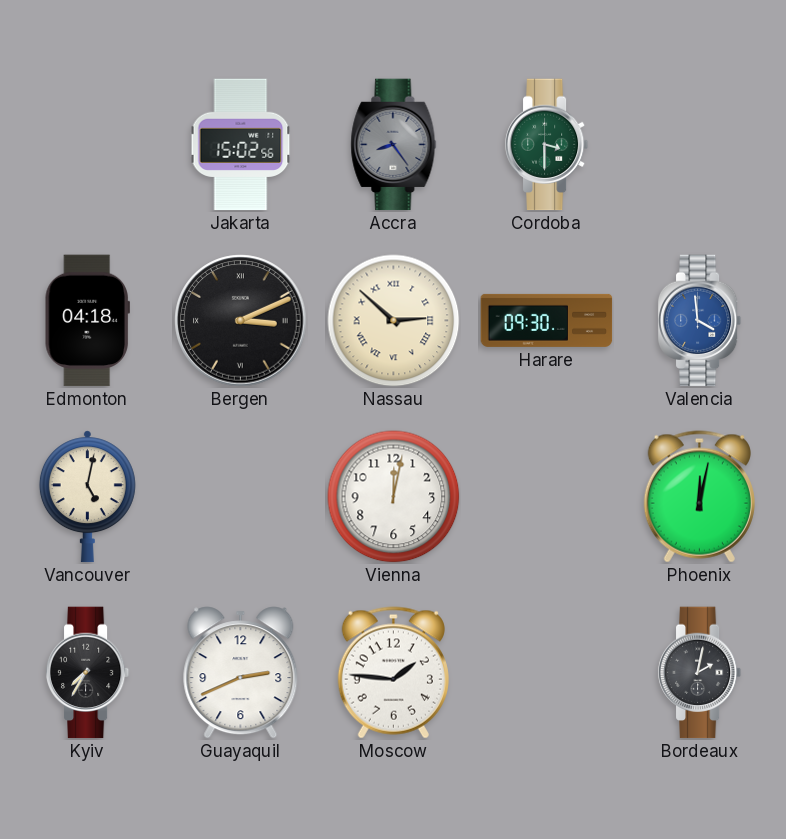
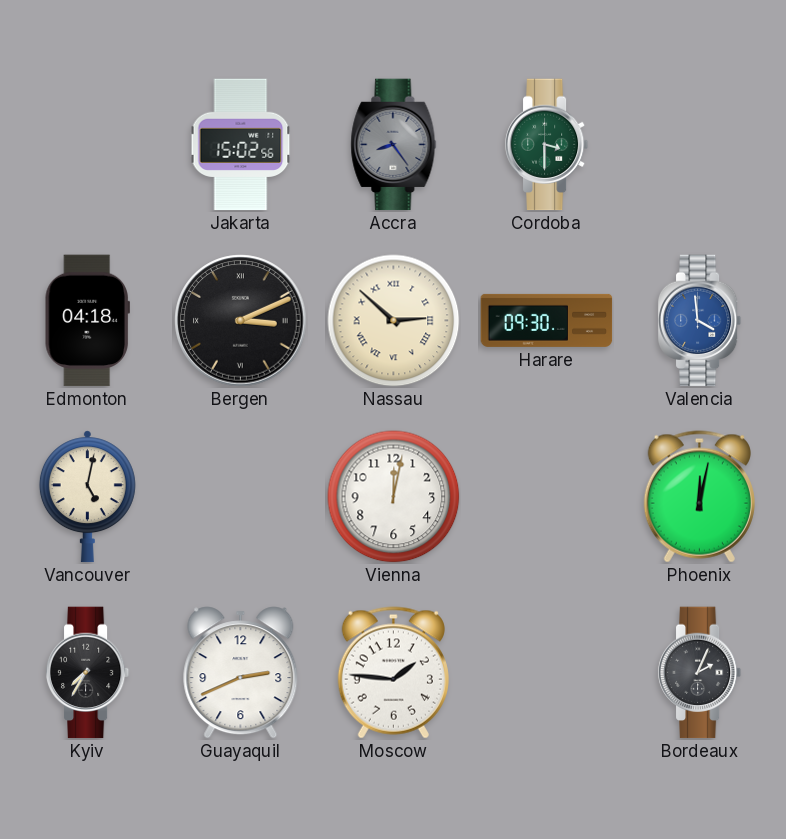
Bordeaux: 2:02 -> 2:04
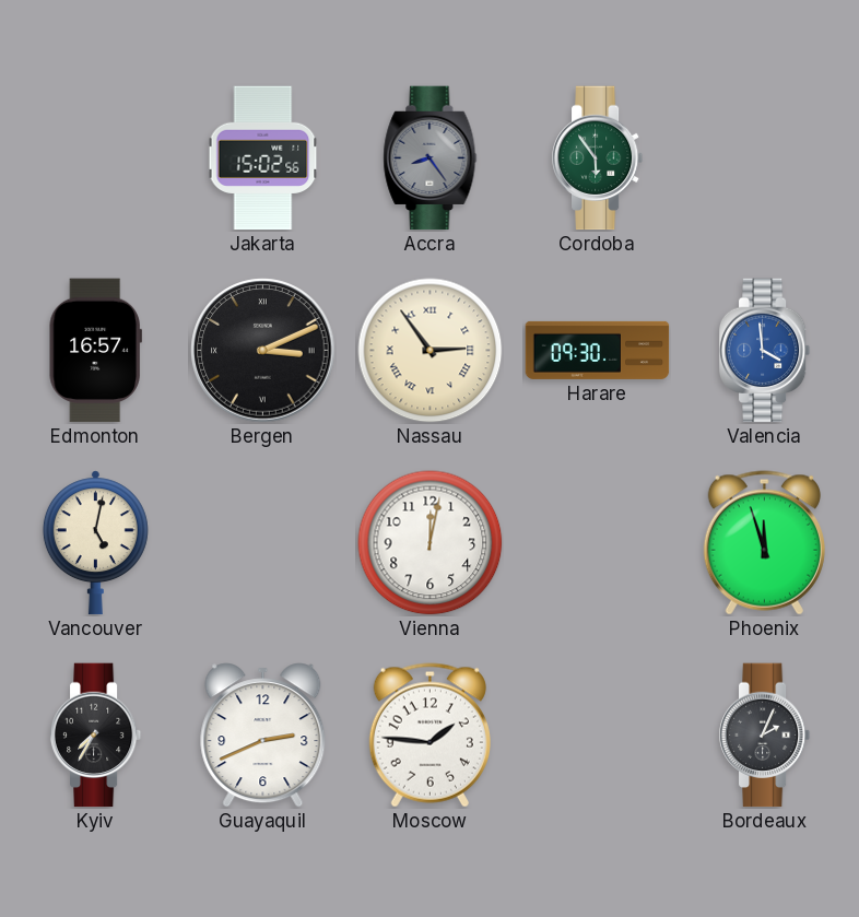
Cordoba: 3:30 -> 5:54
Edmonton: 04:18 -> 16:57
Nassau: 2:52 -> 2:54
Phoenix: 12:02 -> 11:57
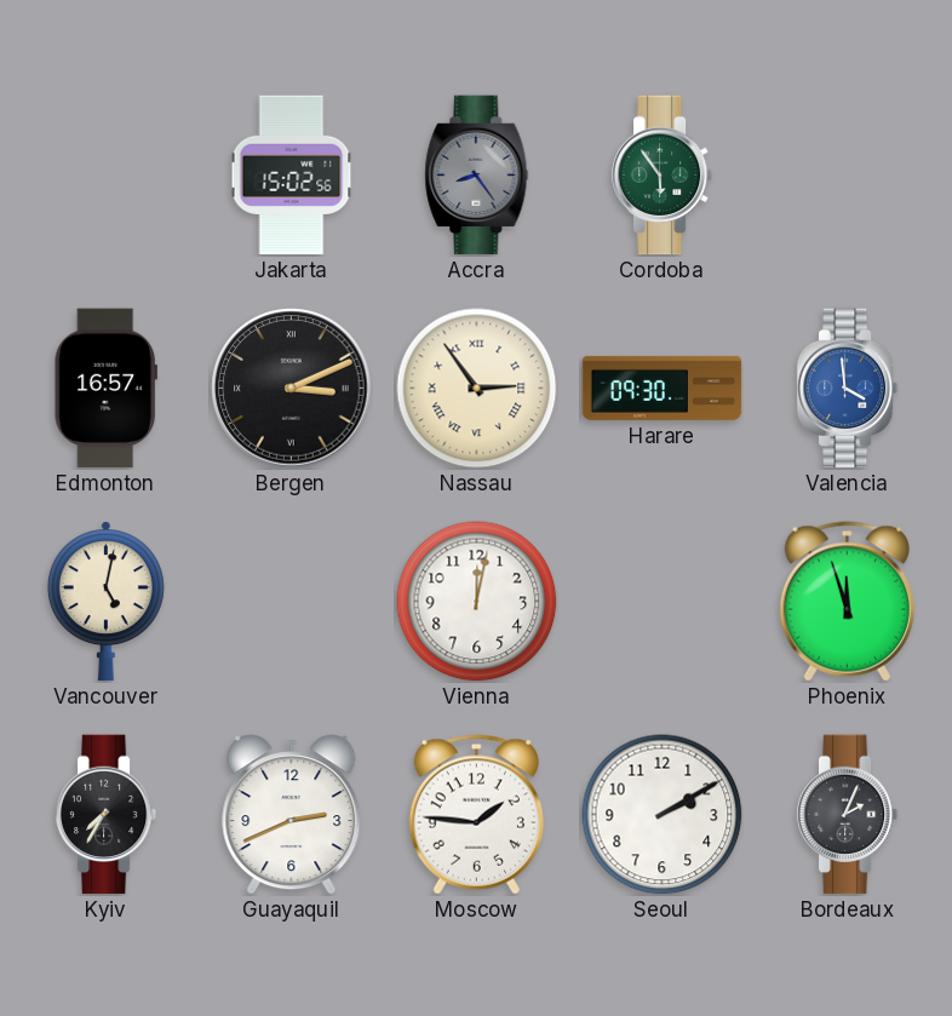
Seoul: none -> 2:10
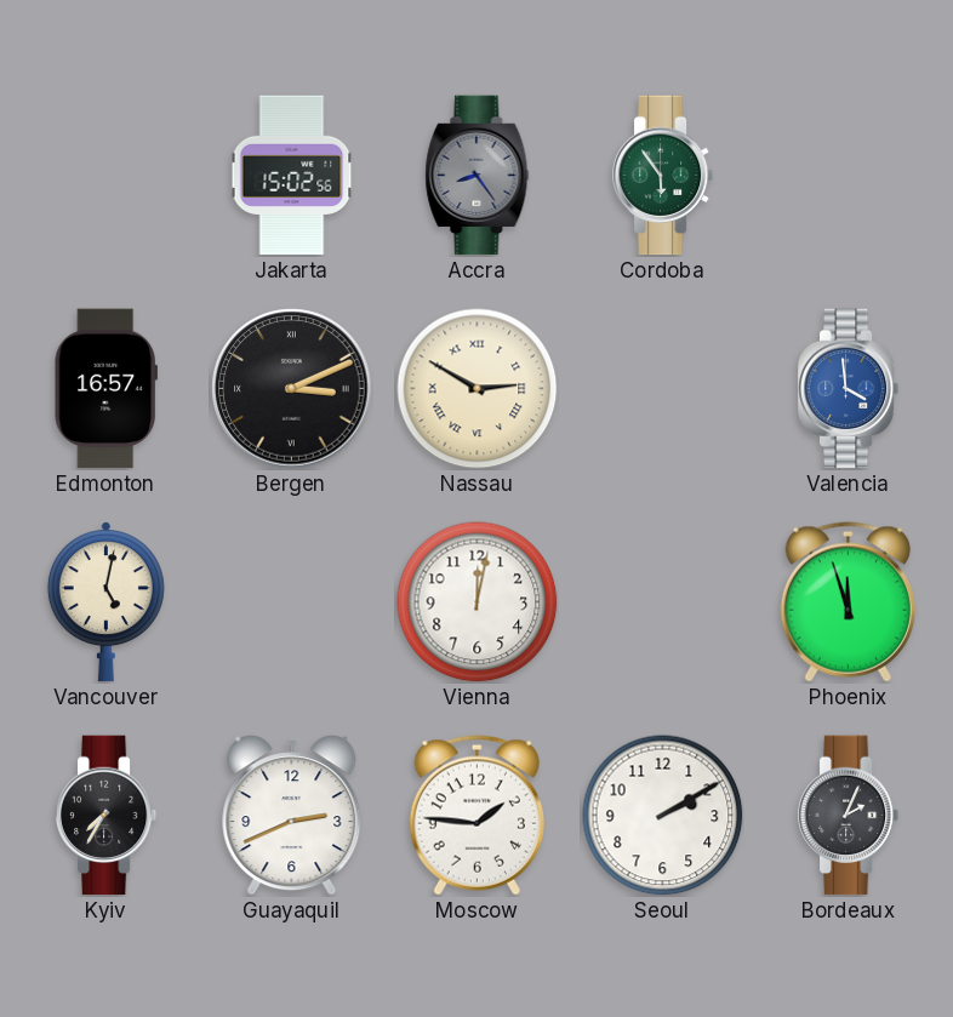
Nassau: 2:54 -> 2:50
Harare: 09:30 -> none
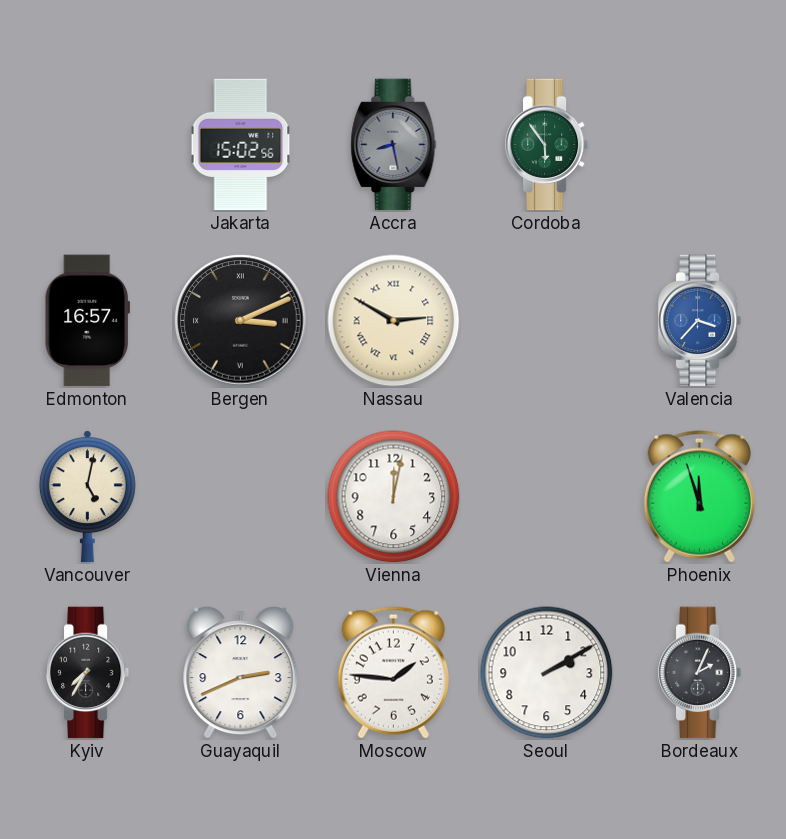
Accra: 8:24 -> 8:28
Valencia: 3:59 -> 3:37
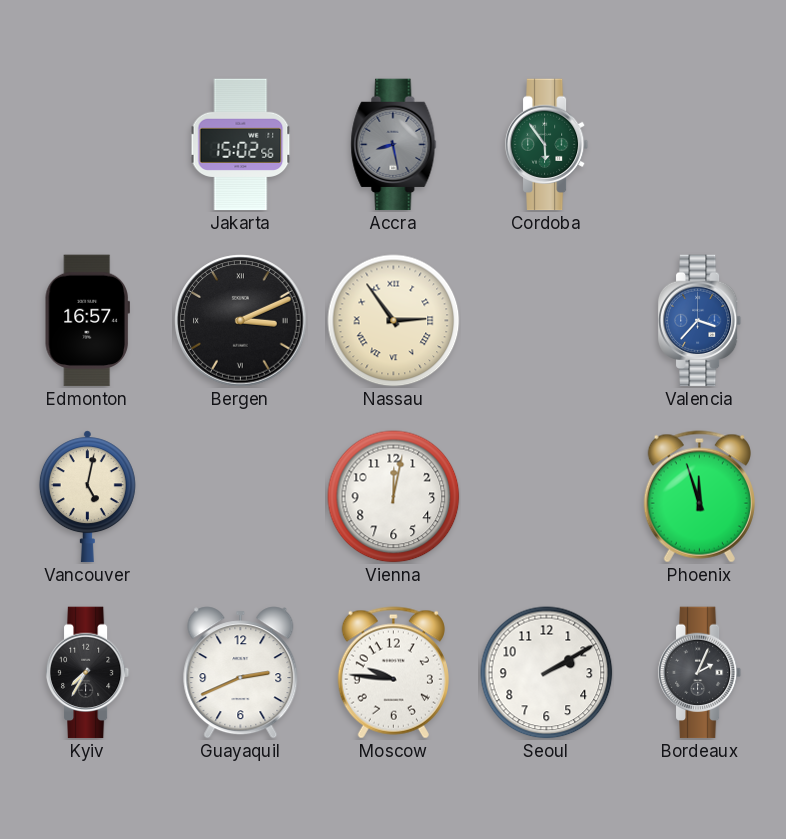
Nassau: 2:50 -> 2:54
Moscow: 1:46 -> 9:46
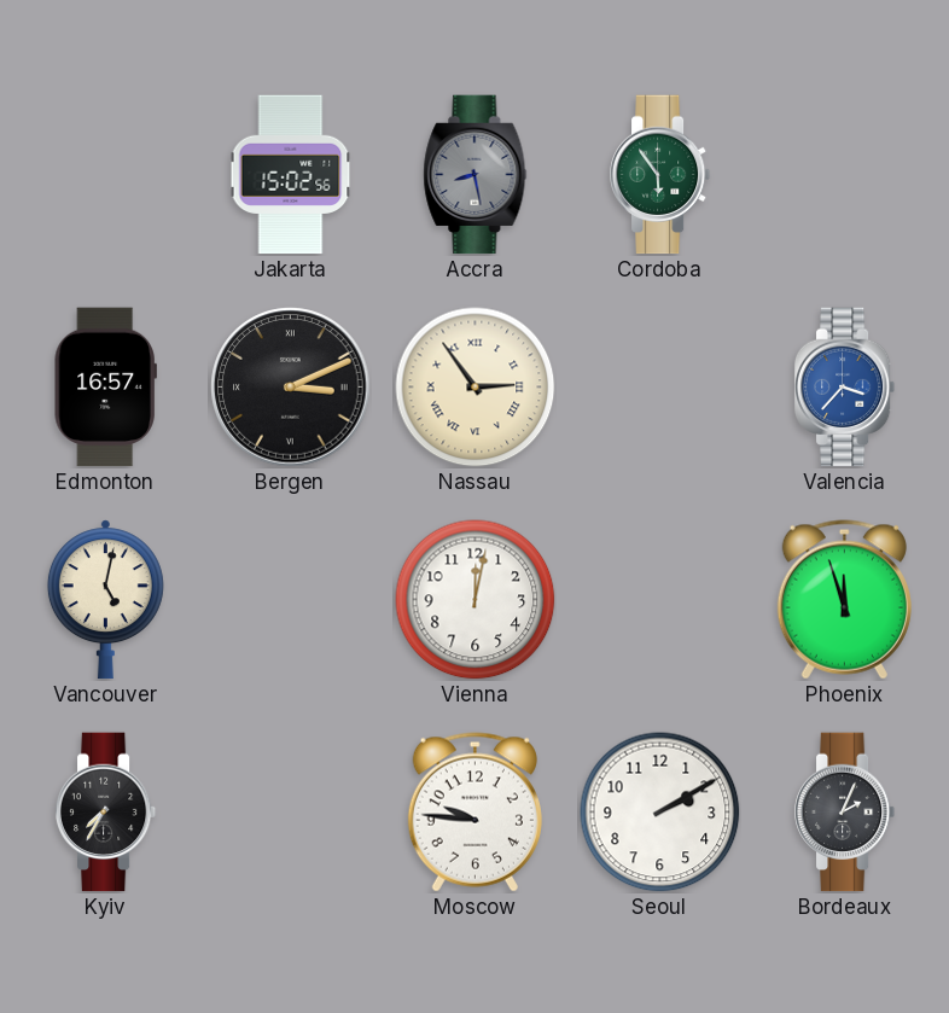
Guayaquil: 2:41 -> none
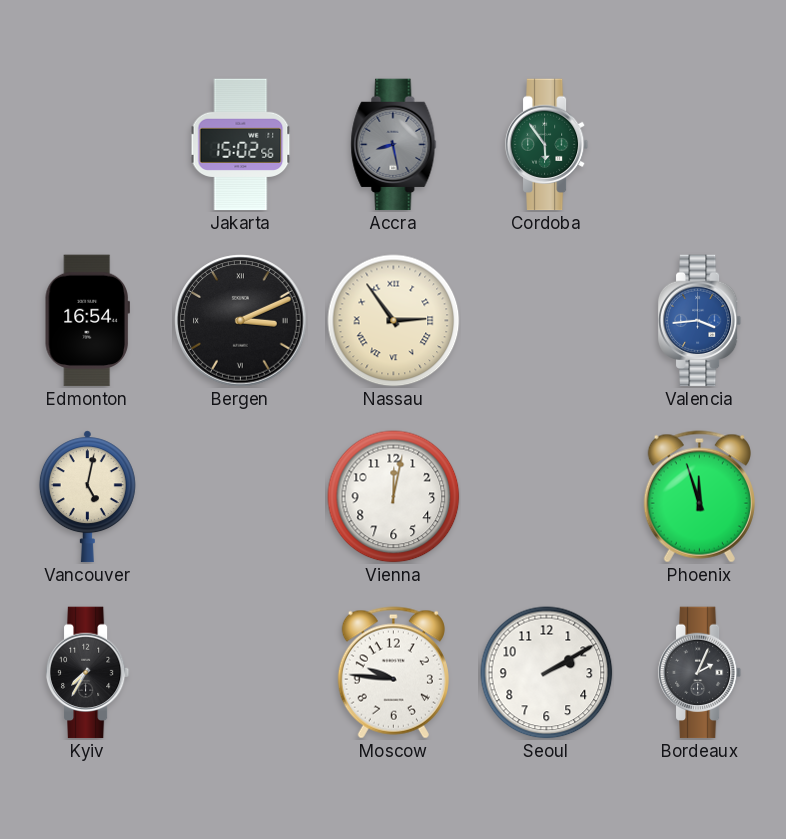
Edmonton: 16:57 -> 16:54
Valencia: 3:37 -> 3:44
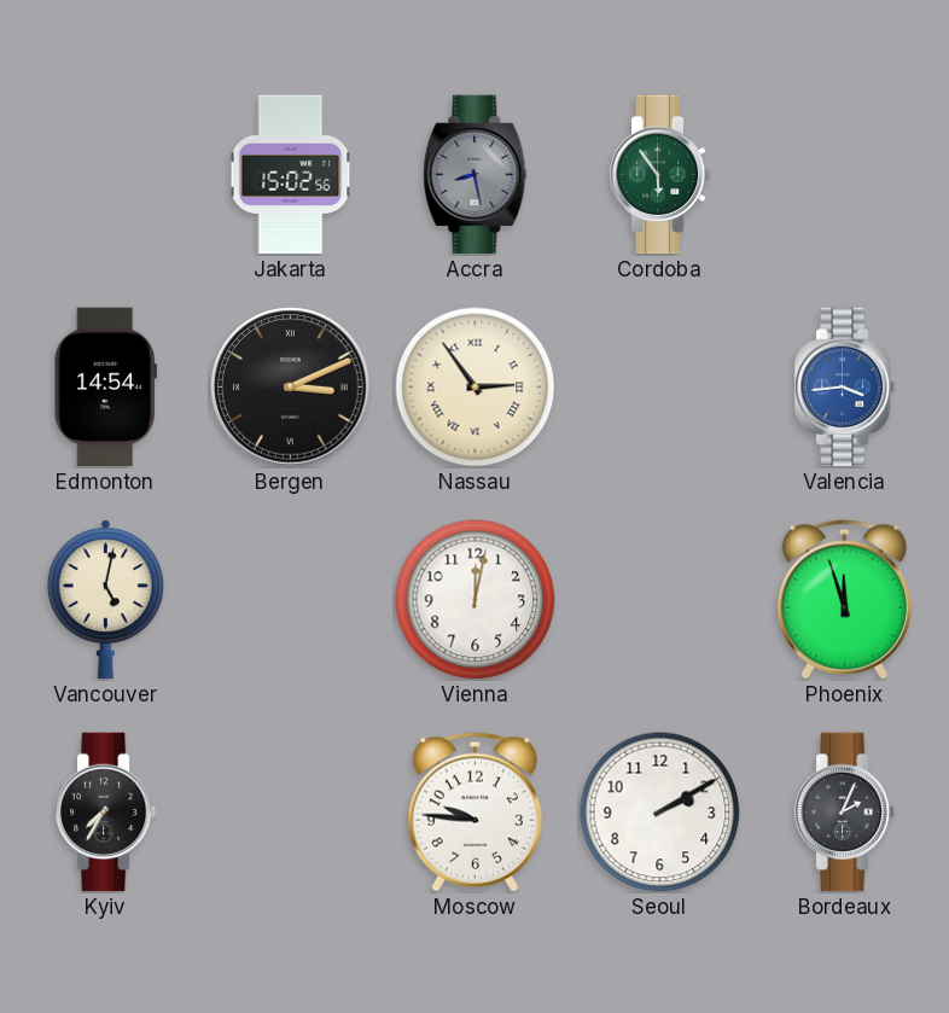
Edmonton: 16:54 -> 14:54
